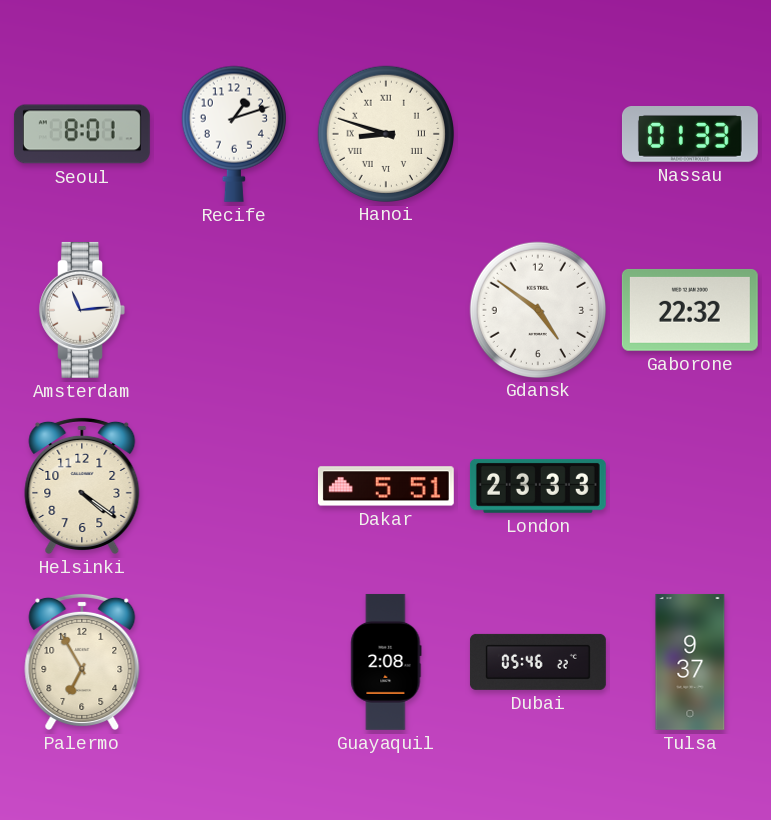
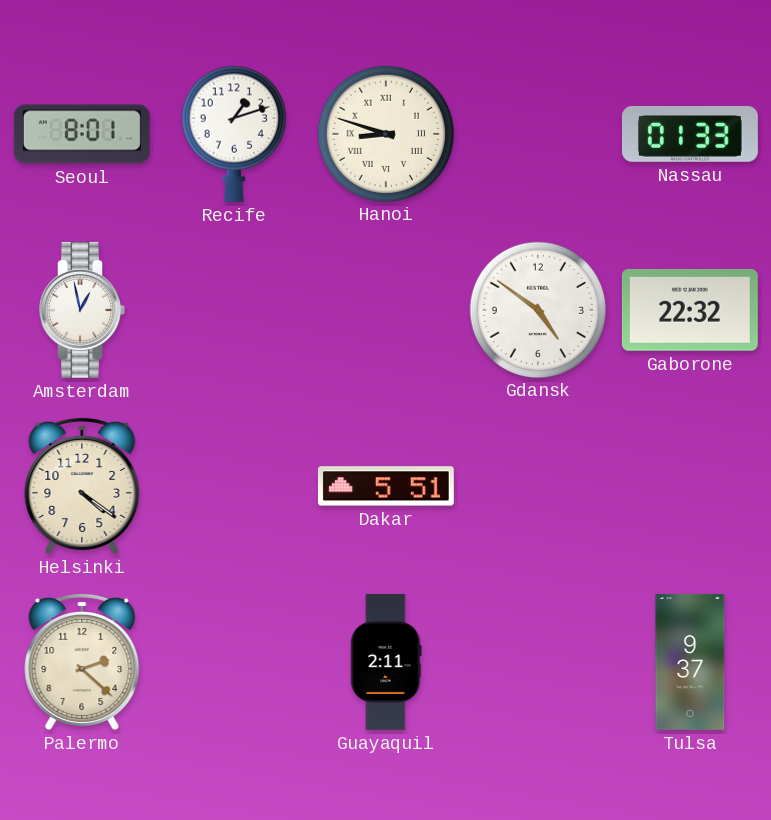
Amsterdam: 11:14 -> 12:58
London: 23:33 -> none
Palermo: 6:55 -> 2:22
Guayaquil: 2:08 -> 2:11
Dubai: 05:46 -> none
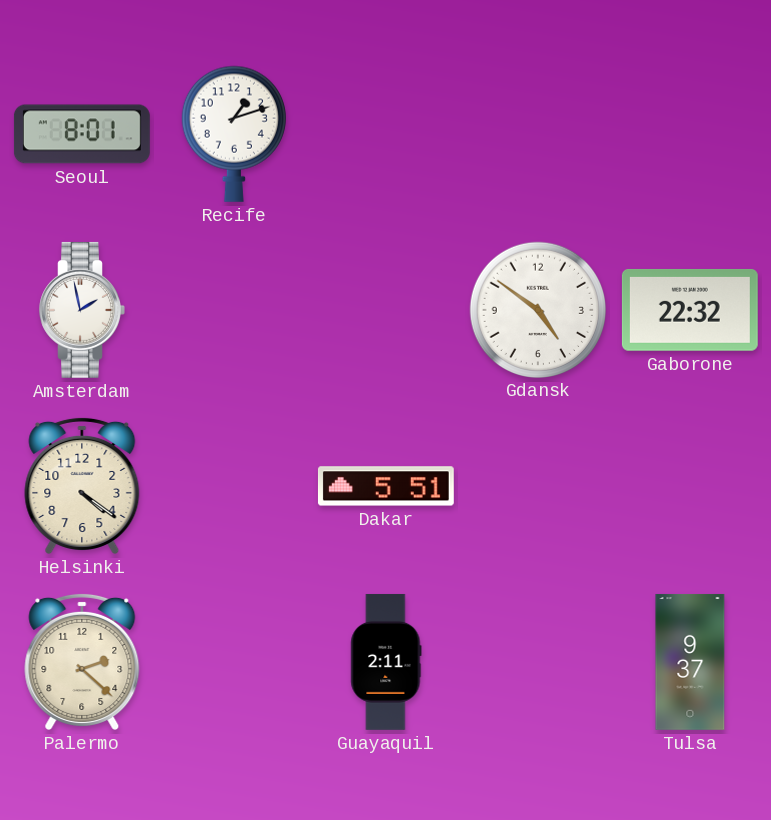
Hanoi: 8:48 -> none
Nassau: 01:33 -> none
Amsterdam: 12:58 -> 1:58
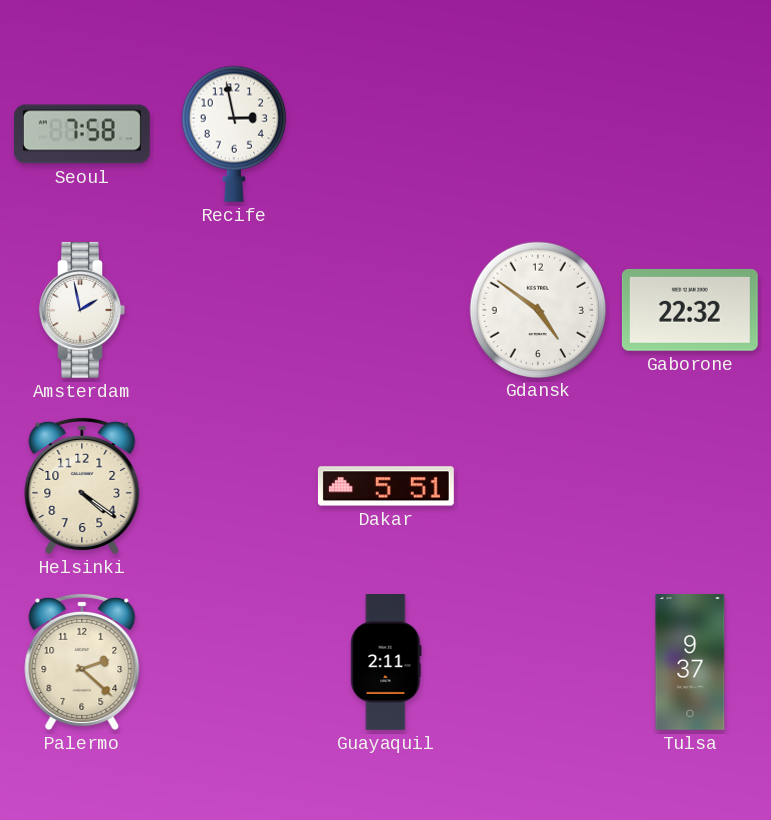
Seoul: 8:01 -> 7:58
Recife: 1:12 -> 2:58
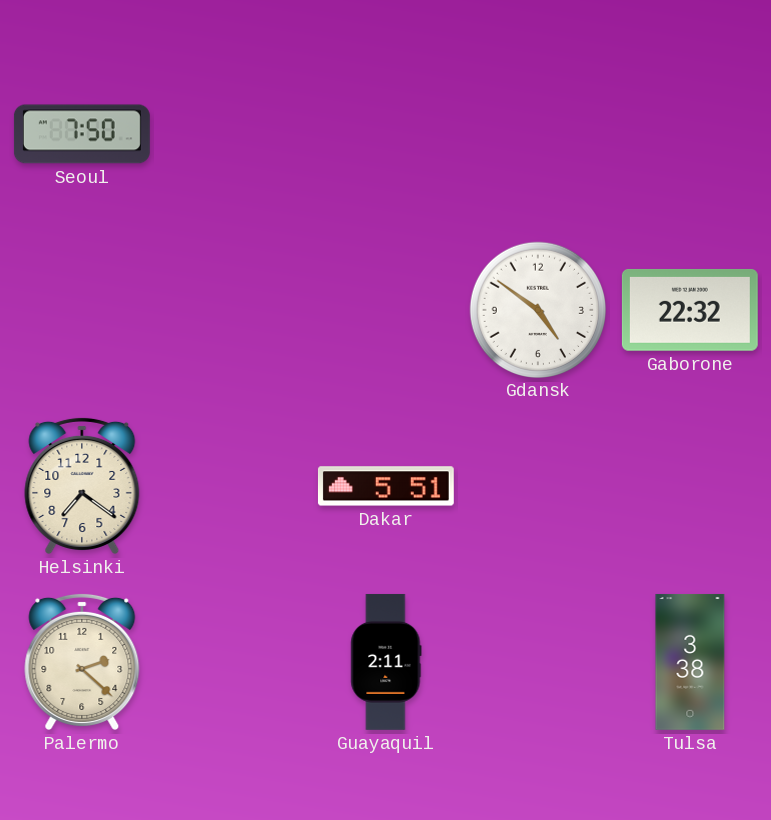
Seoul: 7:58 -> 7:50
Recife: 2:58 -> none
Amsterdam: 1:58 -> none
Helsinki: 4:21 -> 7:21
Tulsa: 9:37 -> 3:38
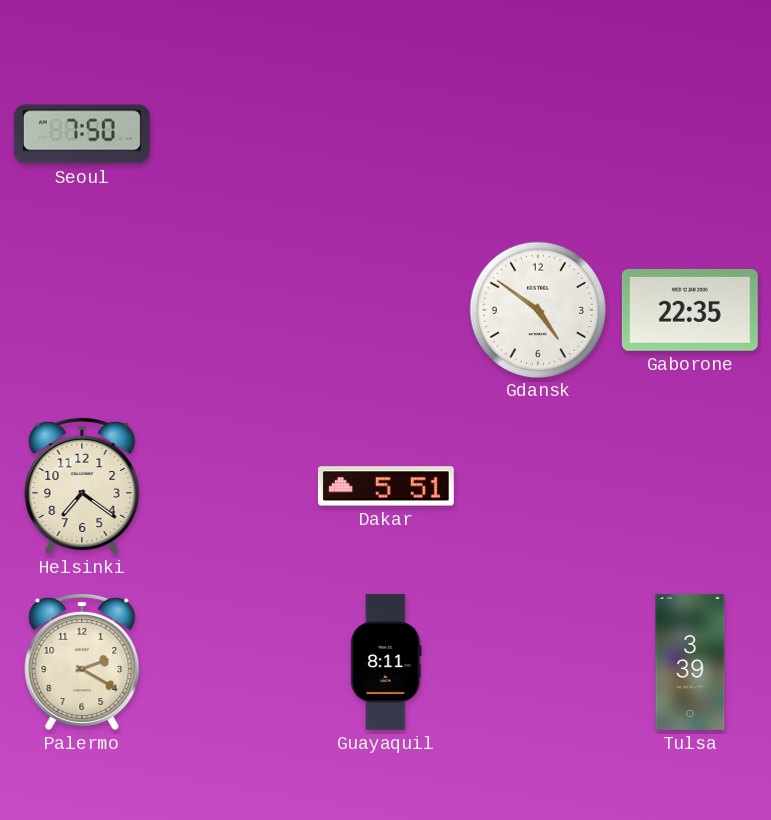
Gaborone: 22:32 -> 22:35
Palermo: 2:22 -> 2:20
Guayaquil: 2:11 -> 8:11
Tulsa: 3:38 -> 3:39
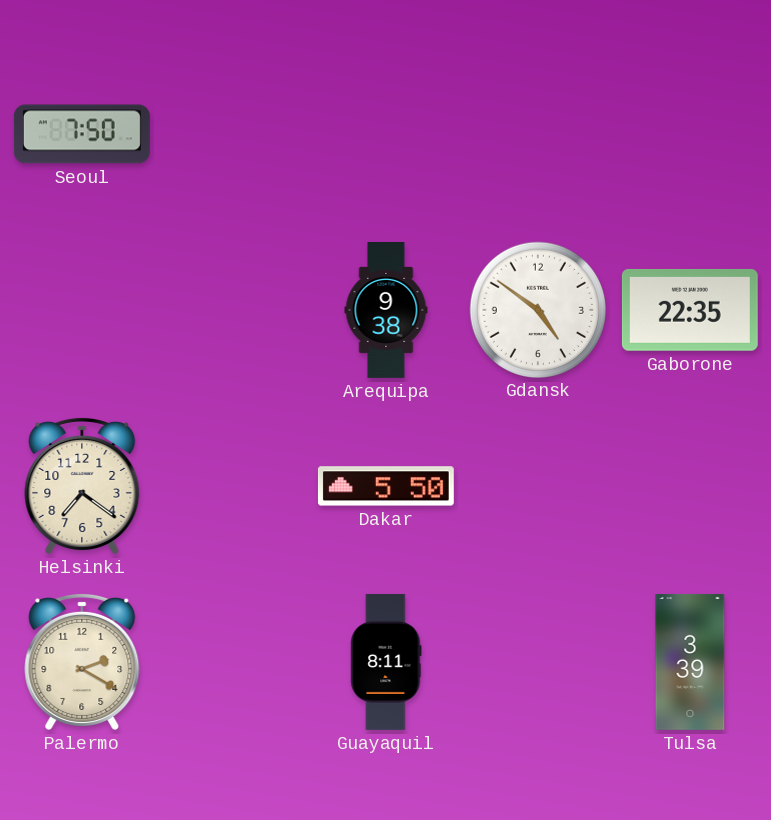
Arequipa: none -> 9:38
Dakar: 5:51 -> 5:50
